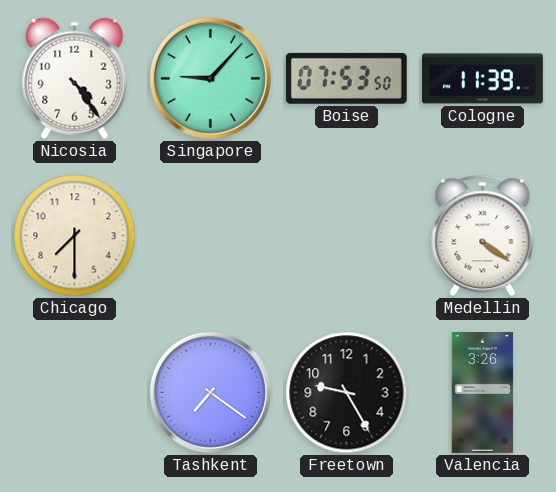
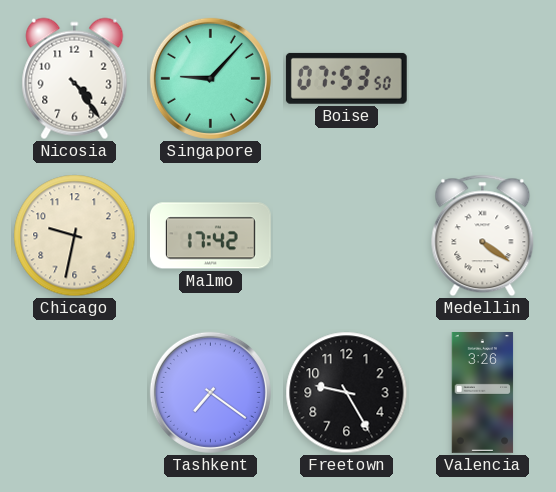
Cologne: 11:39 -> none
Chicago: 7:30 -> 9:32
Malmo: none -> 17:42
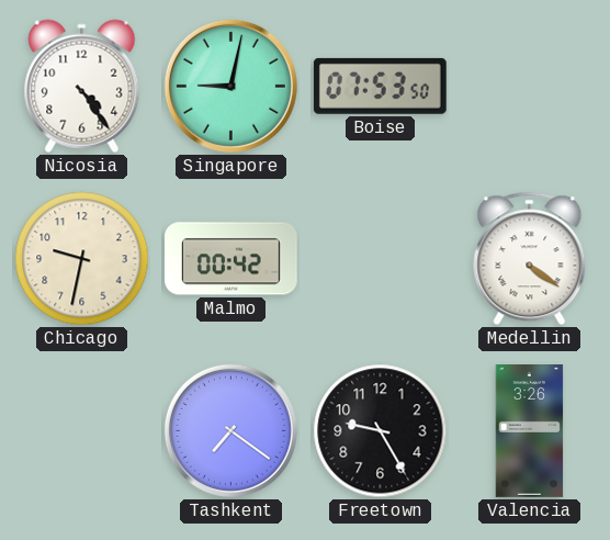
Singapore: 9:07 -> 9:02
Malmo: 17:42 -> 00:42
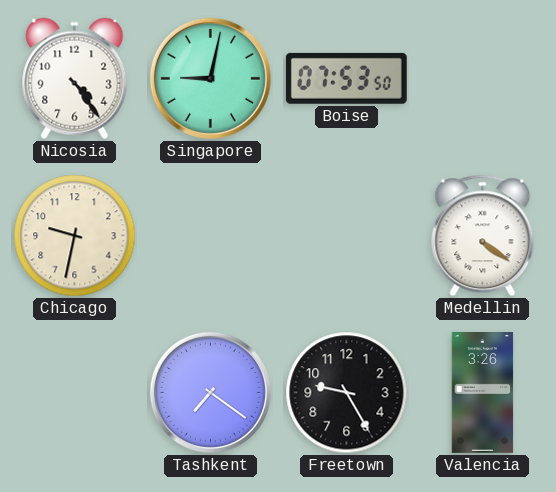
Malmo: 00:42 -> none
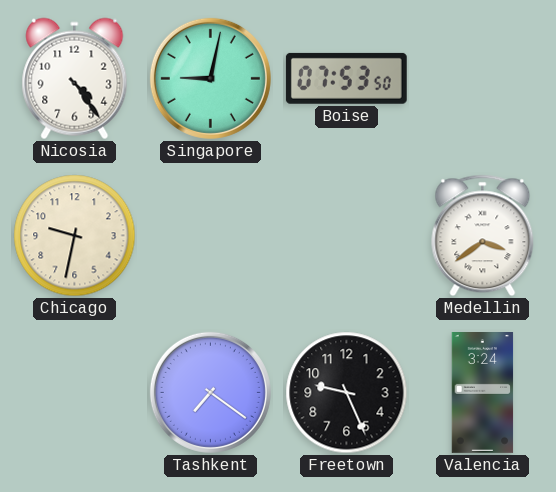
Medellin: 4:21 -> 3:39
Freetown: 9:25 -> 9:26
Valencia: 3:26 -> 3:24
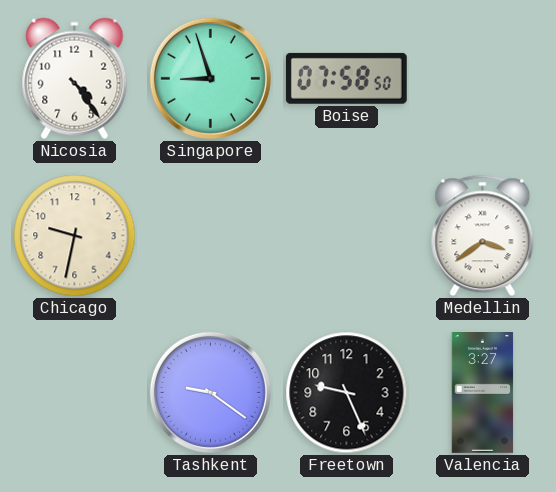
Singapore: 9:02 -> 8:57
Boise: 07:53 -> 07:58
Tashkent: 7:21 -> 9:21
Valencia: 3:24 -> 3:27
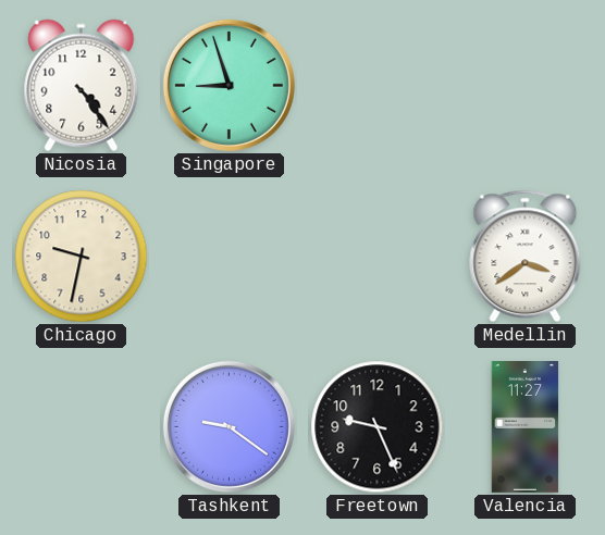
Boise: 07:58 -> none
Valencia: 3:27 -> 11:27
